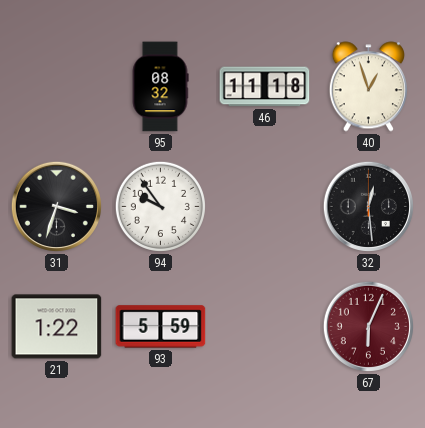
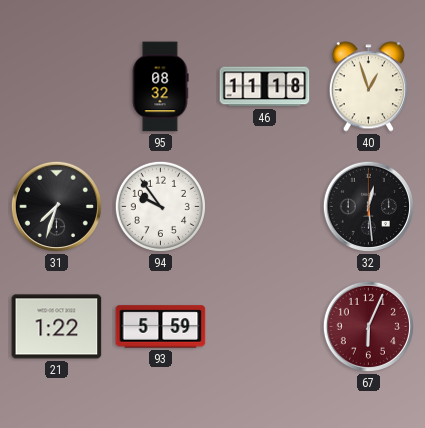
31: 3:33 -> 7:33
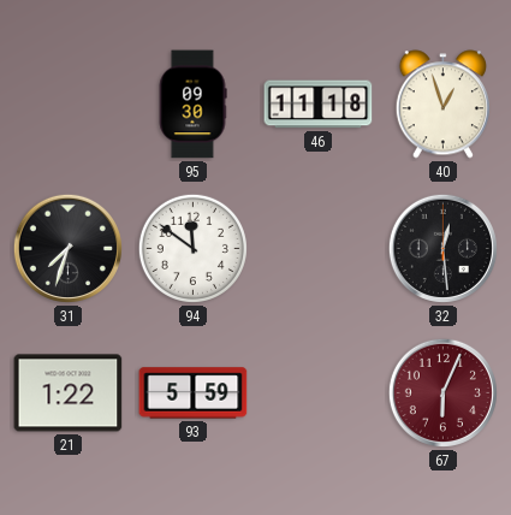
95: 08:32 -> 09:30
94: 9:54 -> 11:51
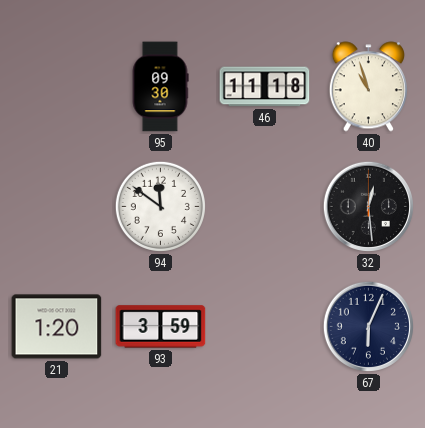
40: 12:57 -> 10:57
31: 7:33 -> none
21: 1:22 -> 1:20
93: 5:59 -> 3:59
67 dial: burgundy -> navy
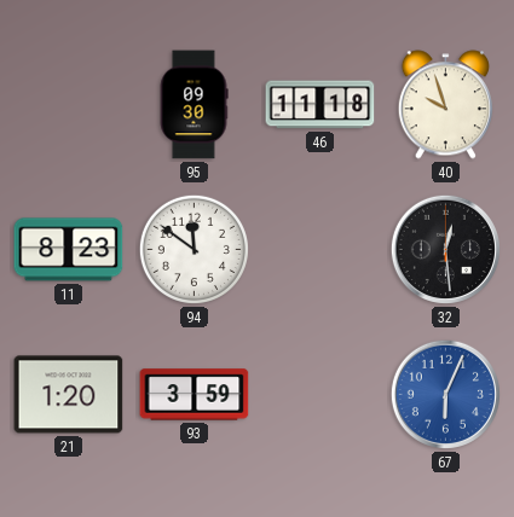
40: 10:57 -> 9:57
11: none -> 8:23
67 dial: navy -> blue
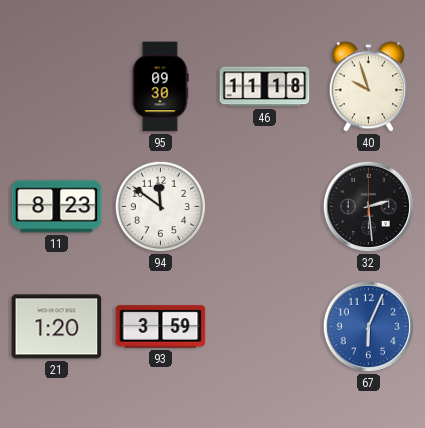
32: 12:29 -> 2:29
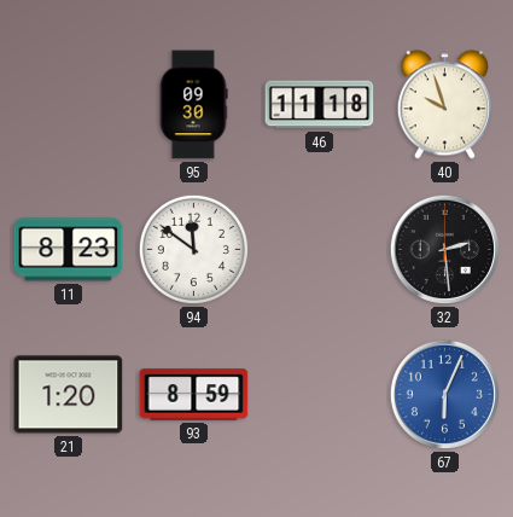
93: 3:59 -> 8:59
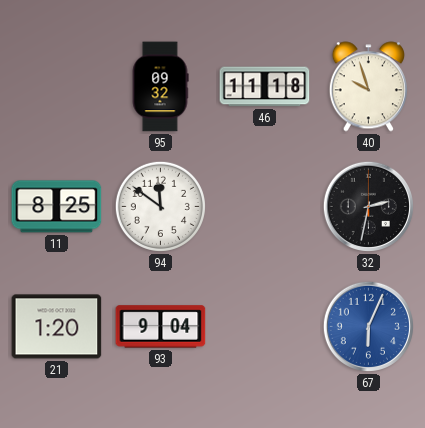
95: 09:30 -> 09:32
11: 8:23 -> 8:25
32: 2:29 -> 2:32
93: 8:59 -> 9:04
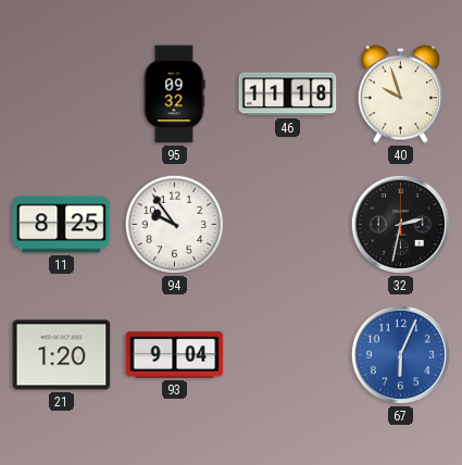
94: 11:51 -> 9:54
